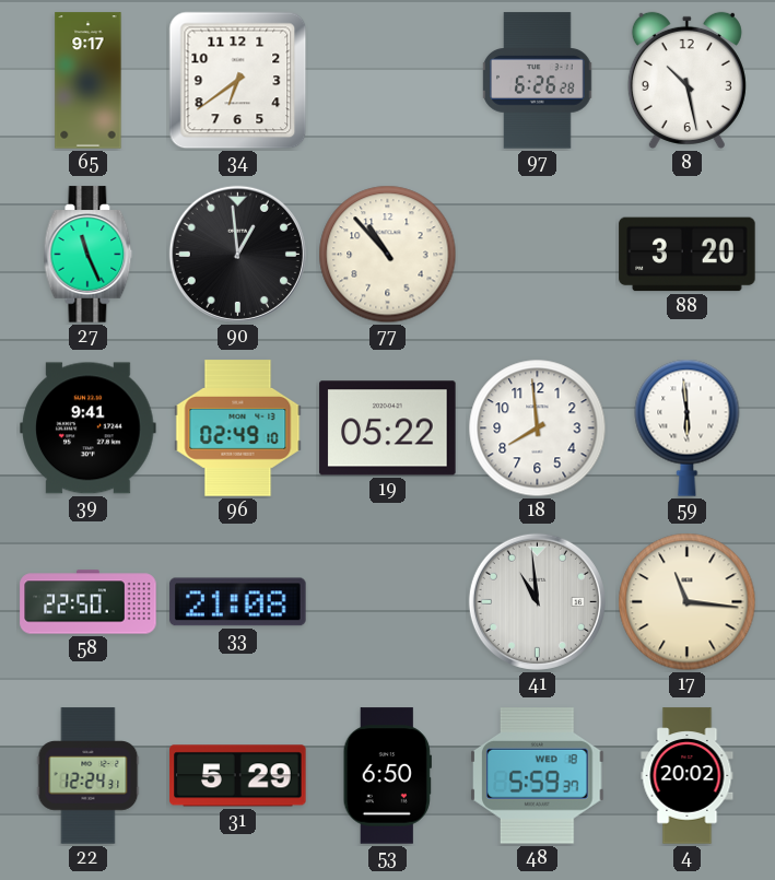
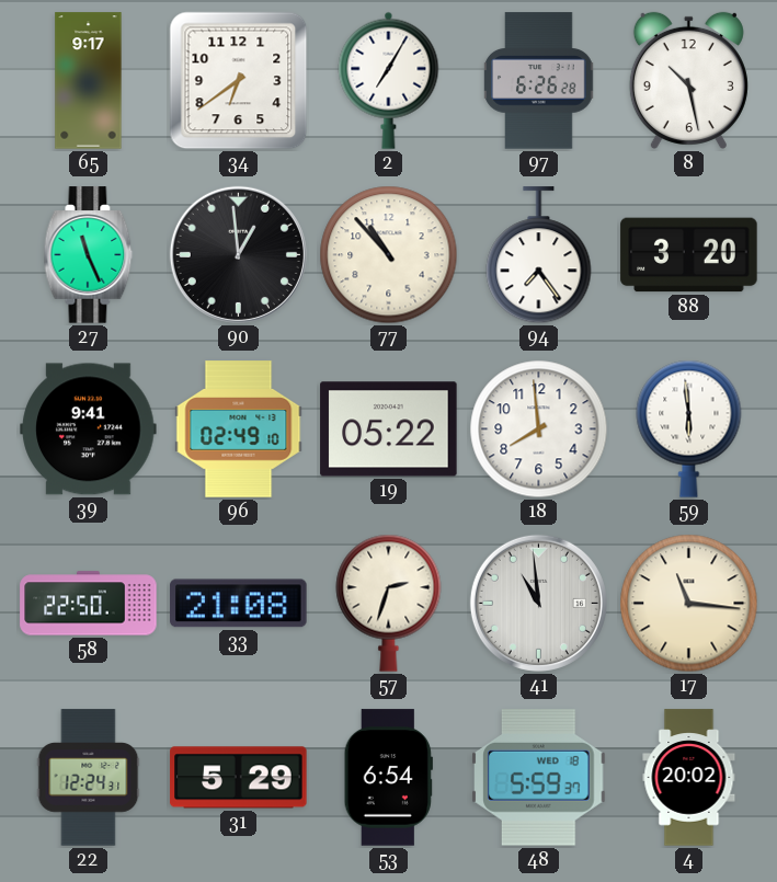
2: none -> 7:05
94: none -> 7:24
57: none -> 2:33
53: 6:50 -> 6:54
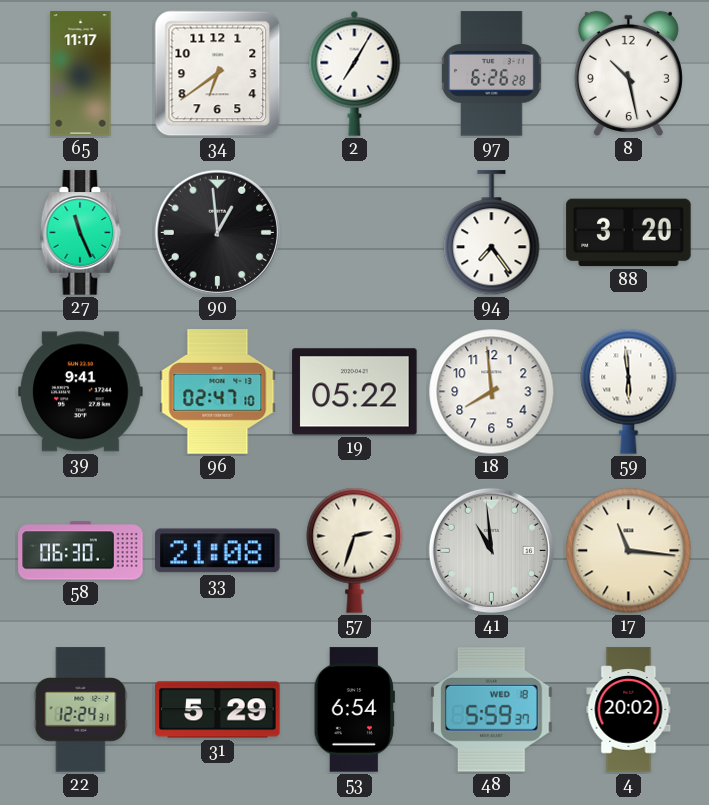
65: 9:17 -> 11:17
77: 10:53 -> none
96: 02:49 -> 02:47
58: 22:50 -> 06:30
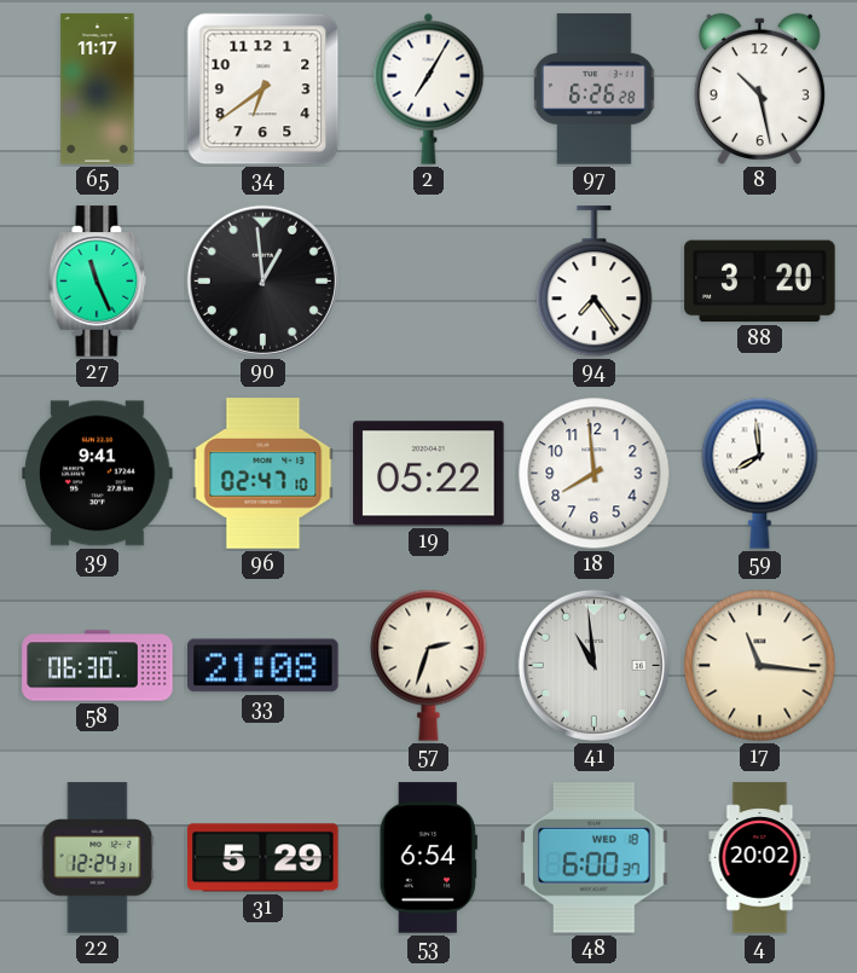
59: 5:59 -> 7:59
48: 5:59 -> 6:00
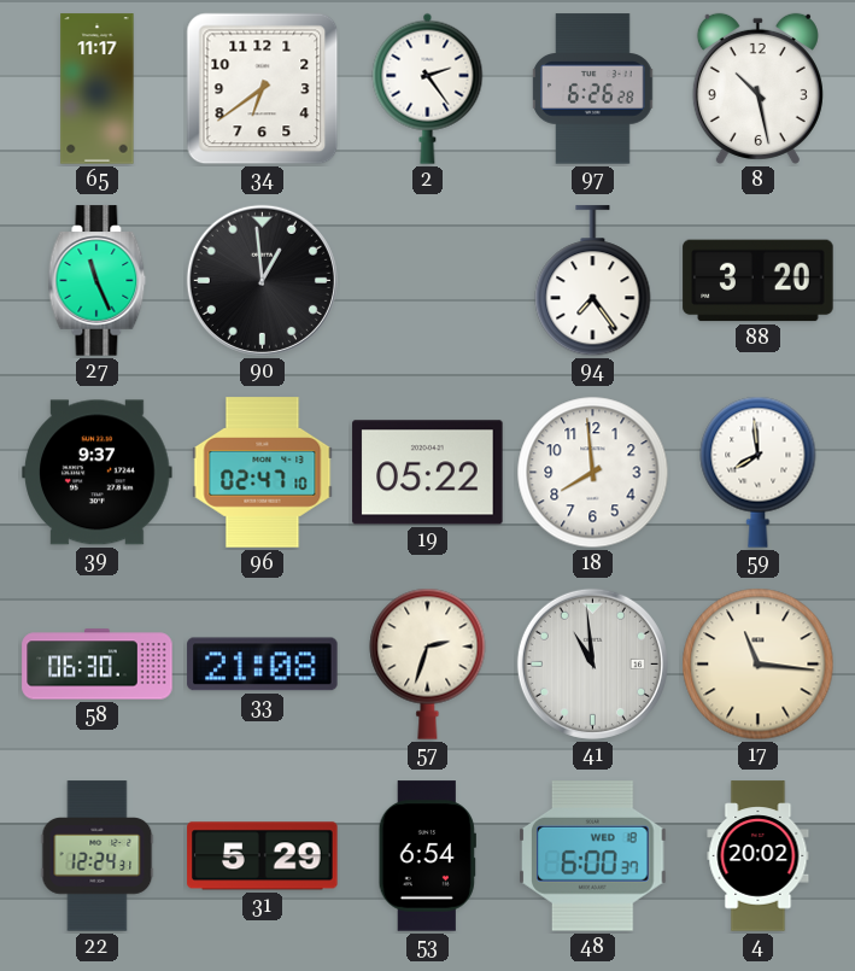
2: 7:05 -> 2:24
39: 9:41 -> 9:37
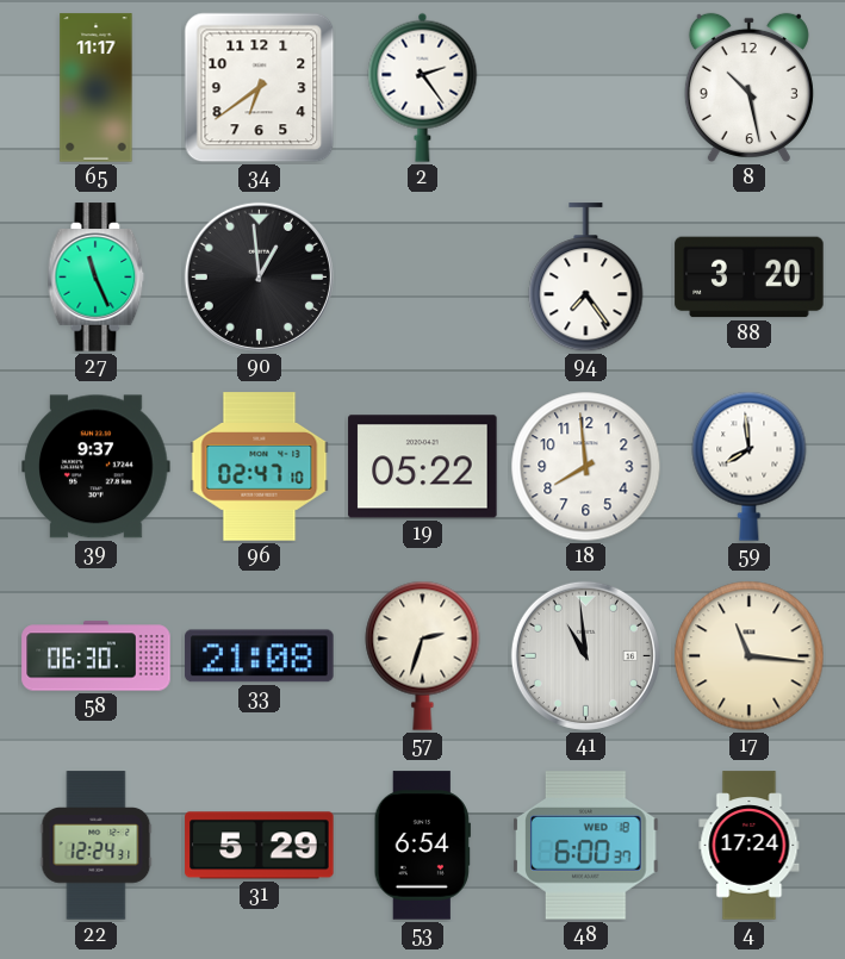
97: 6:26 -> none
4: 20:02 -> 17:24
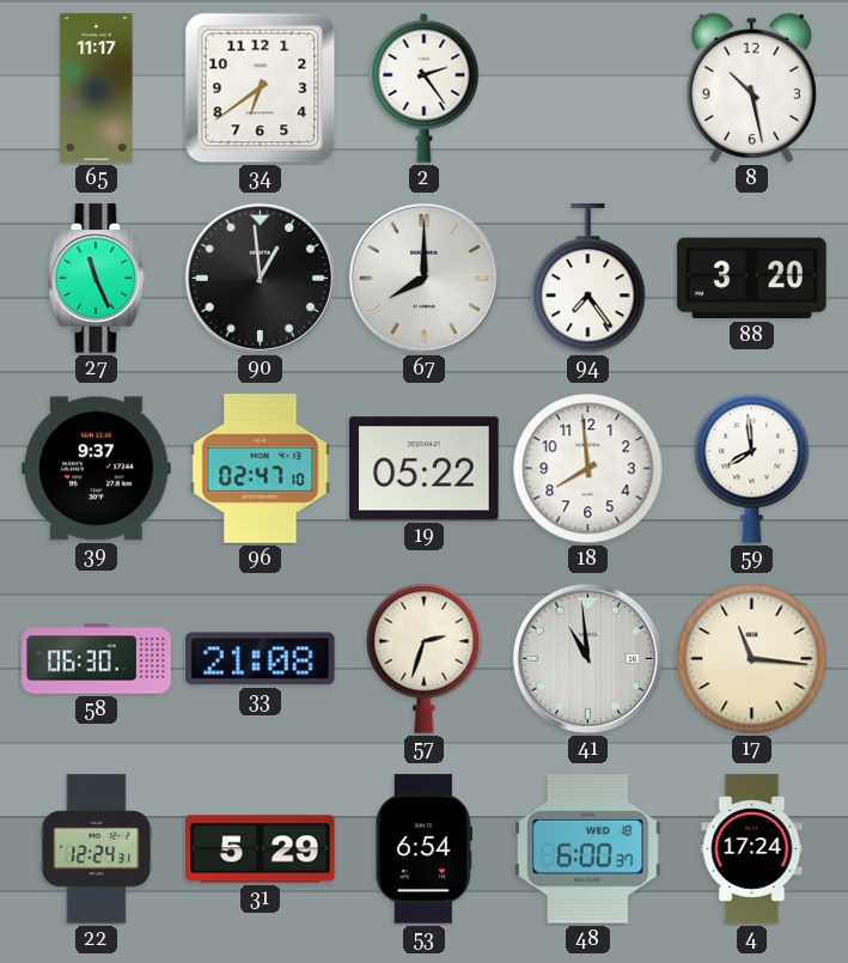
67: none -> 8:00
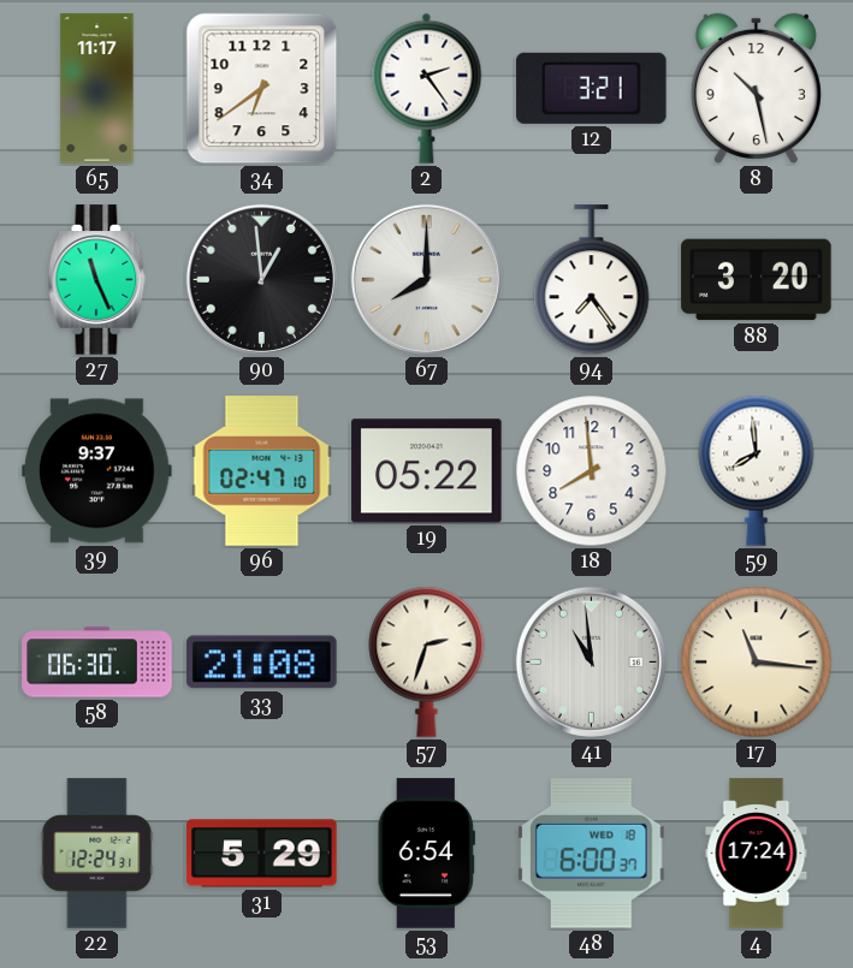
12: none -> 3:21
